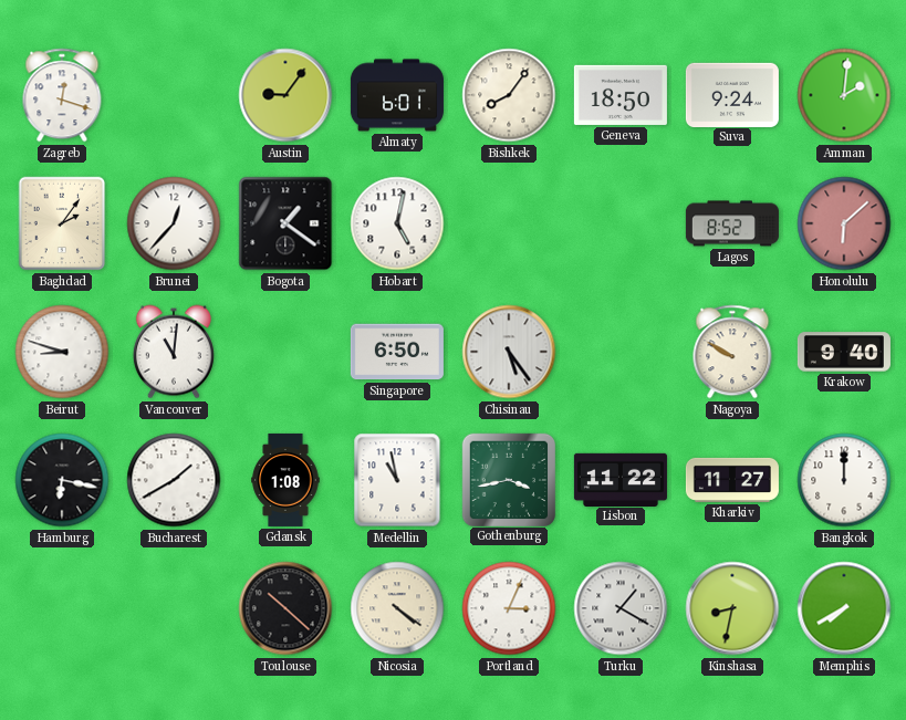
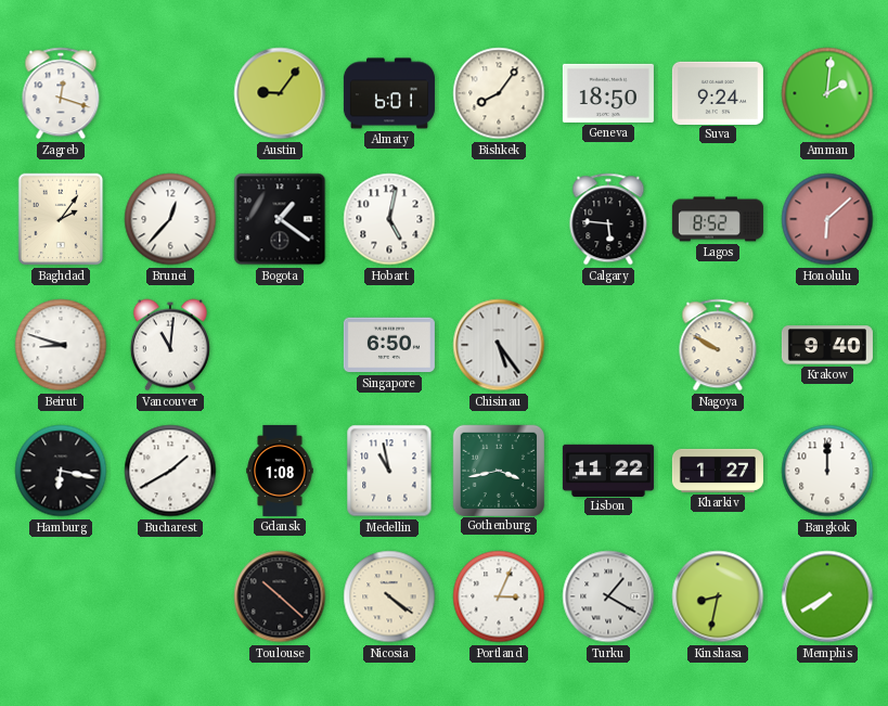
Calgary: none -> 5:46
Kharkiv: 11:27 -> 1:27
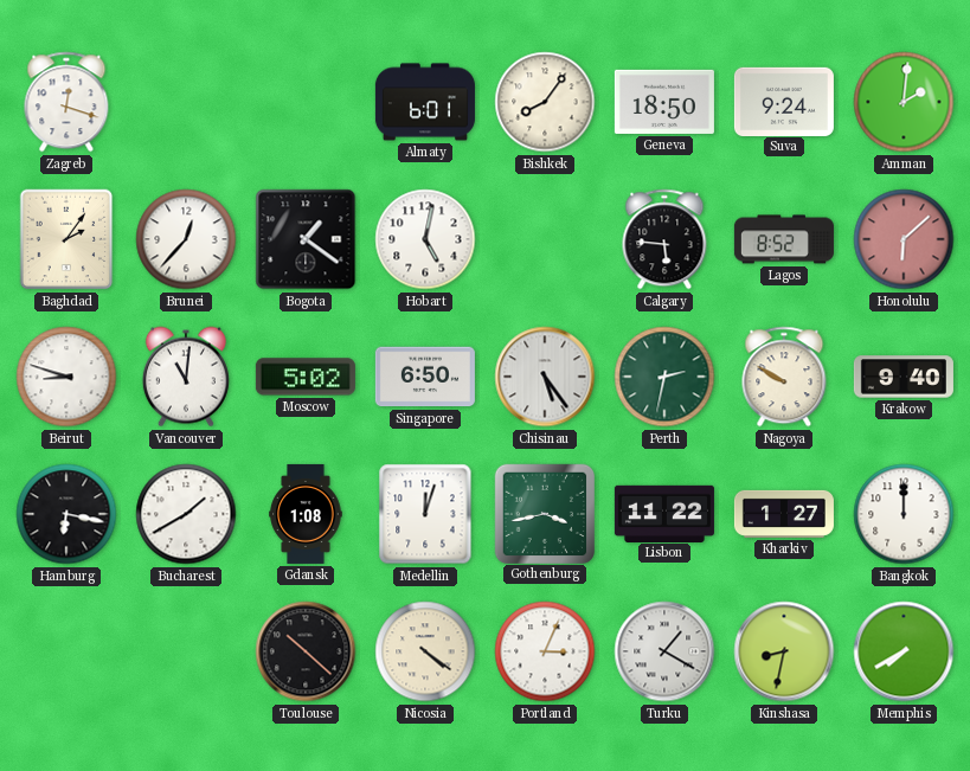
Austin: 9:06 -> none
Moscow: none -> 5:02
Perth: none -> 2:32
Medellin: 10:58 -> 12:03
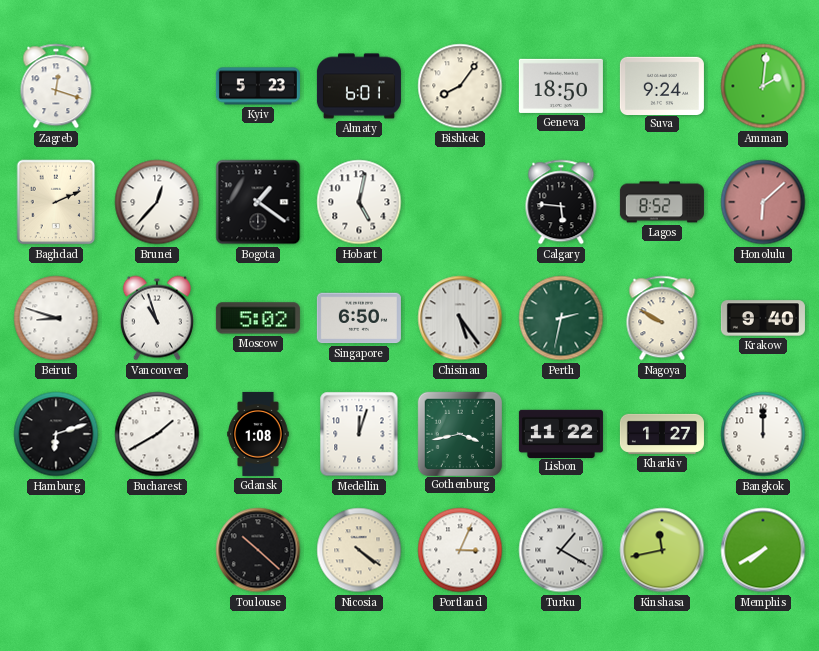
Kyiv: none -> 5:23
Baghdad: 2:06 -> 2:11
Vancouver: 11:01 -> 10:57
Hamburg: 6:17 -> 6:12
Kinshasa: 8:32 -> 11:43
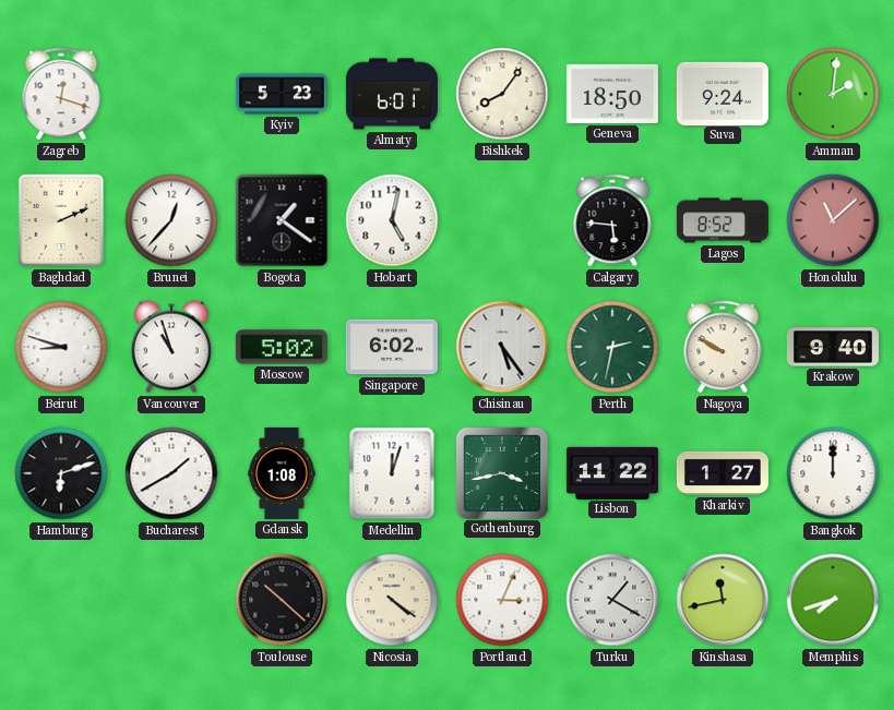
Honolulu: 6:08 -> 11:08
Singapore: 6:50 -> 6:02
Memphis: 7:40 -> 7:42
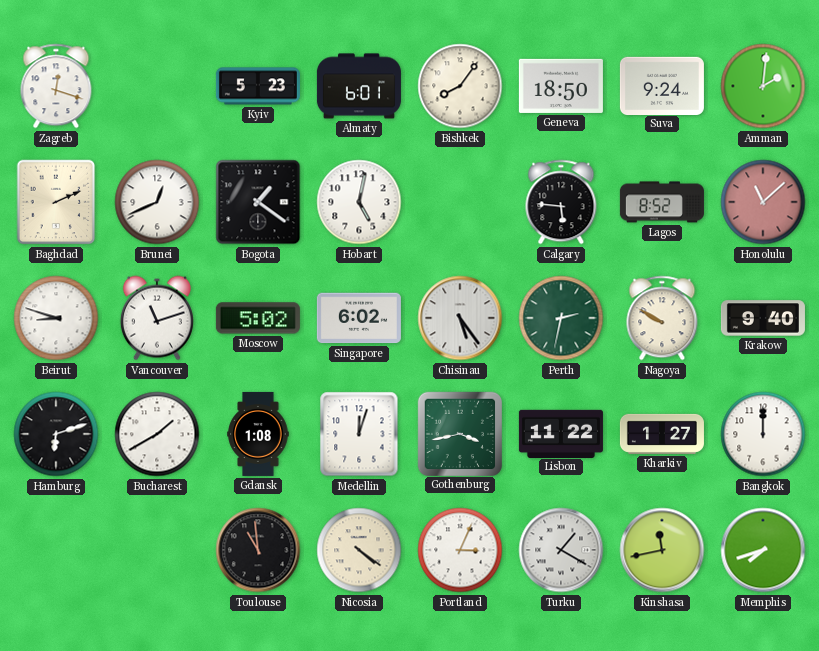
Brunei: 12:37 -> 12:41
Vancouver: 10:57 -> 11:12
Toulouse: 10:22 -> 10:59
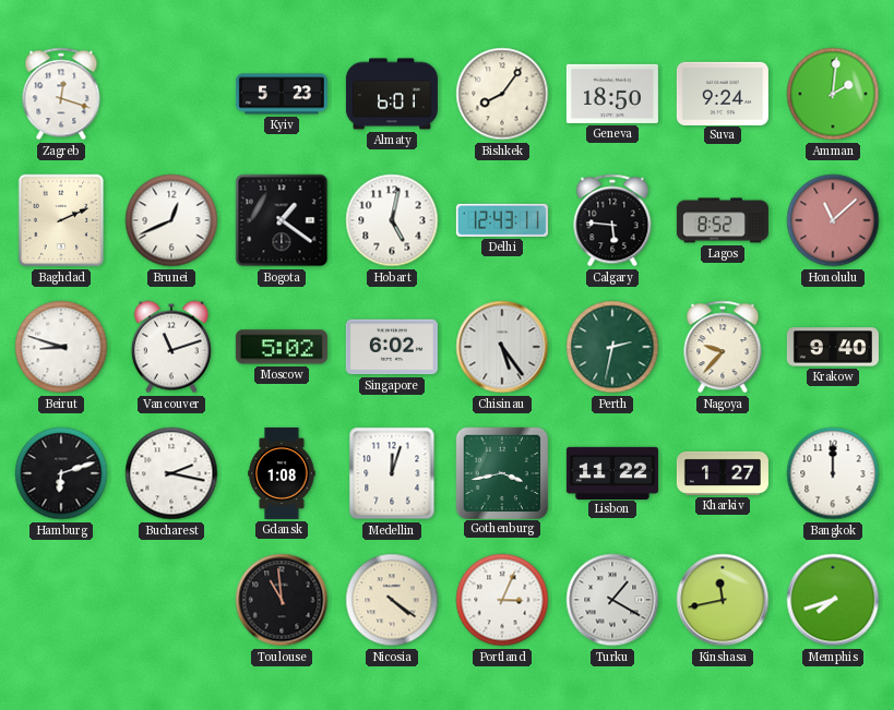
Delhi: none -> 12:43
Nagoya: 9:50 -> 9:37
Bucharest: 1:40 -> 2:17
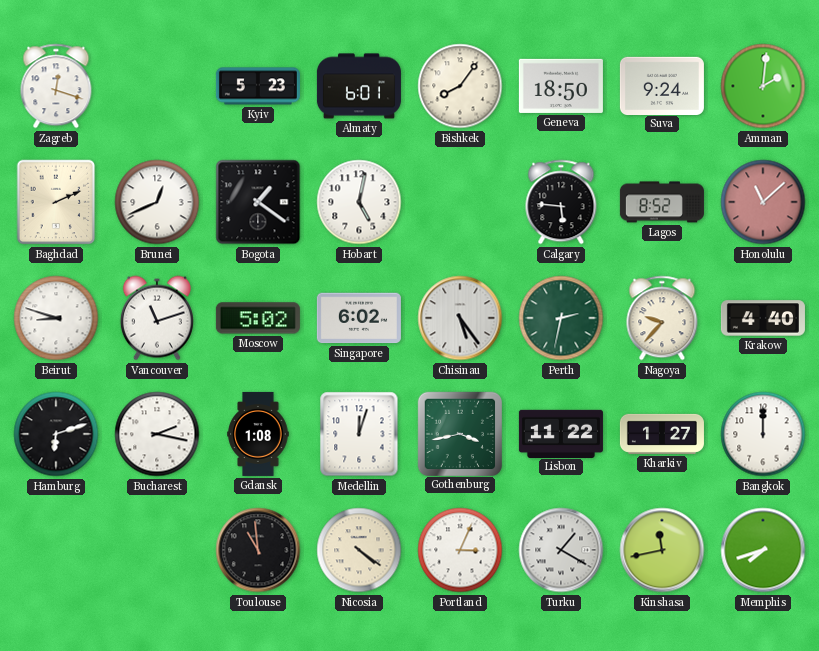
Delhi: 12:43 -> none
Krakow: 9:40 -> 4:40
